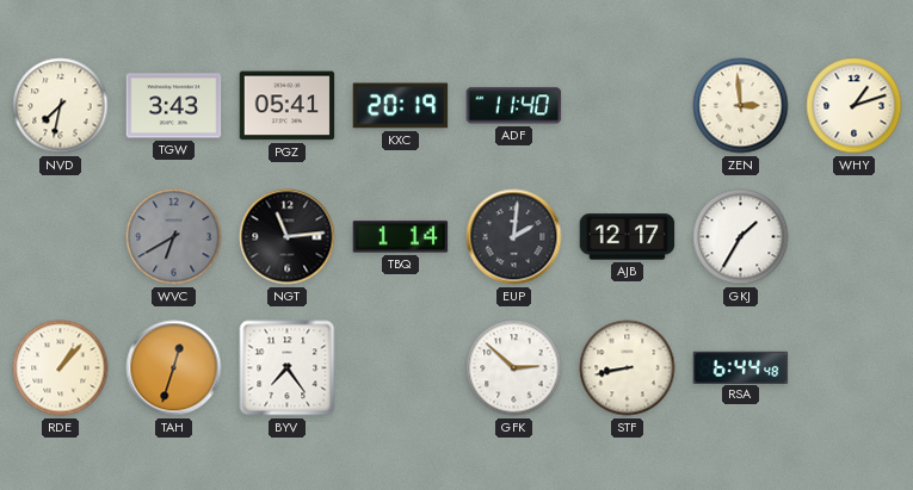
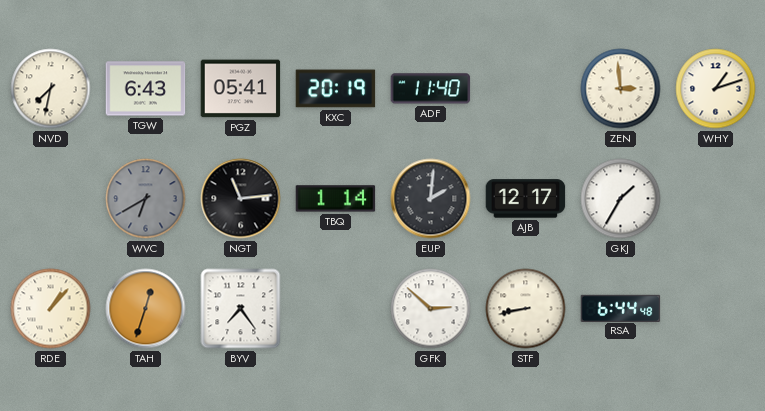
TGW: 3:43 -> 6:43
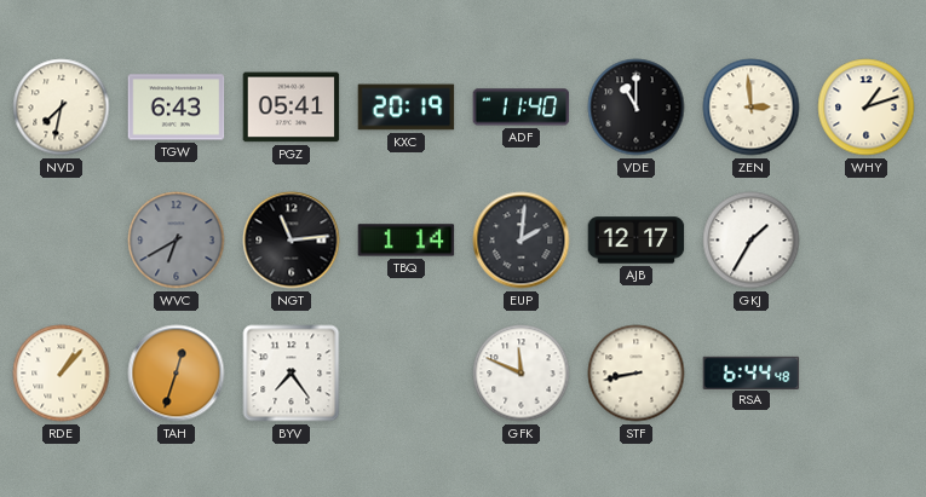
VDE: none -> 11:00
GFK: 2:52 -> 11:49
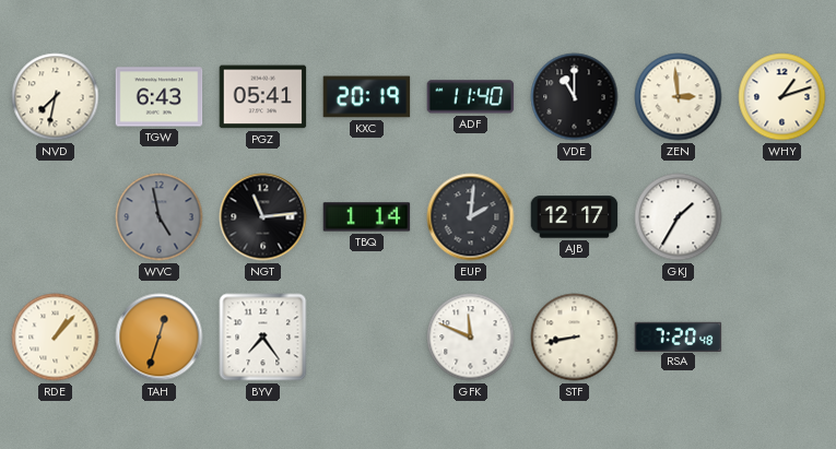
WVC: 6:40 -> 4:58
RSA: 6:44 -> 7:20
